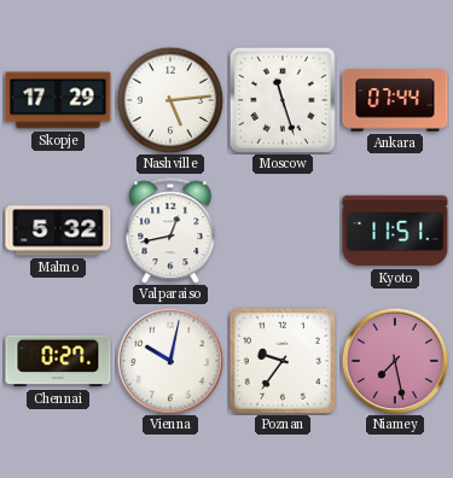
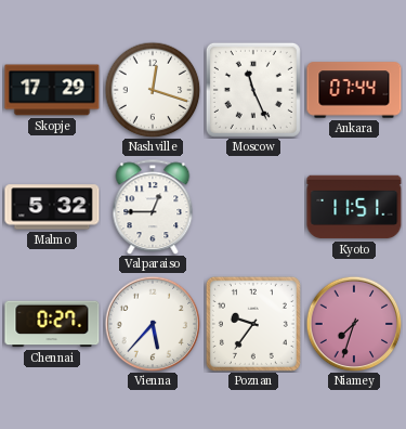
Nashville: 5:14 -> 12:18
Moscow: 11:27 -> 11:26
Valparaiso: 12:43 -> 12:45
Vienna: 10:02 -> 5:37
Niamey: 7:28 -> 7:33
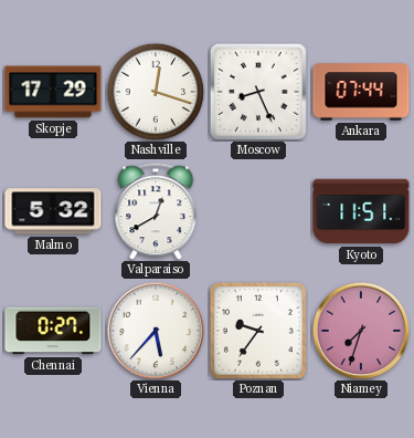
Moscow: 11:26 -> 8:26
Valparaiso: 12:45 -> 12:40
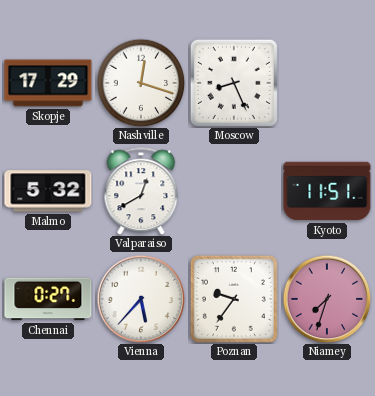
Ankara: 07:44 -> none
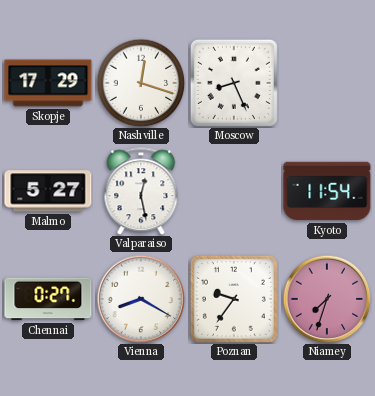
Malmo: 5:32 -> 5:27
Valparaiso: 12:40 -> 12:28
Kyoto: 11:51 -> 11:54
Vienna: 5:37 -> 8:20
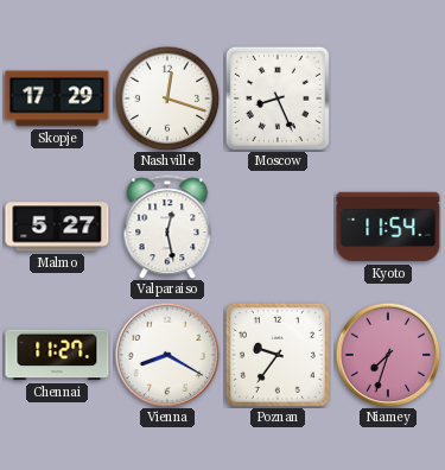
Chennai: 0:27 -> 11:27
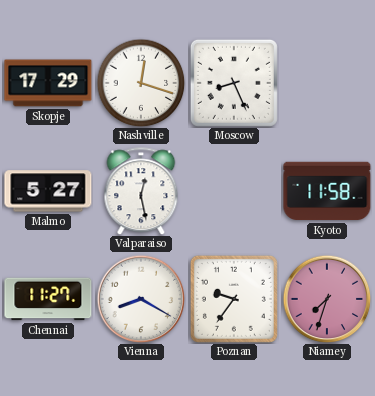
Kyoto: 11:54 -> 11:58
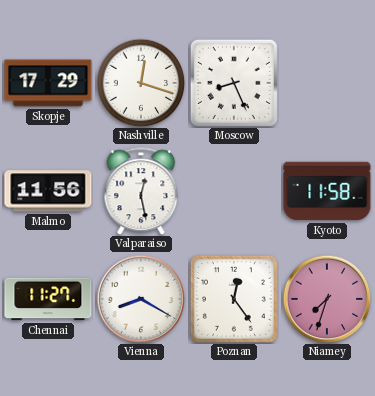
Malmo: 5:27 -> 11:56
Poznan: 9:36 -> 12:24
